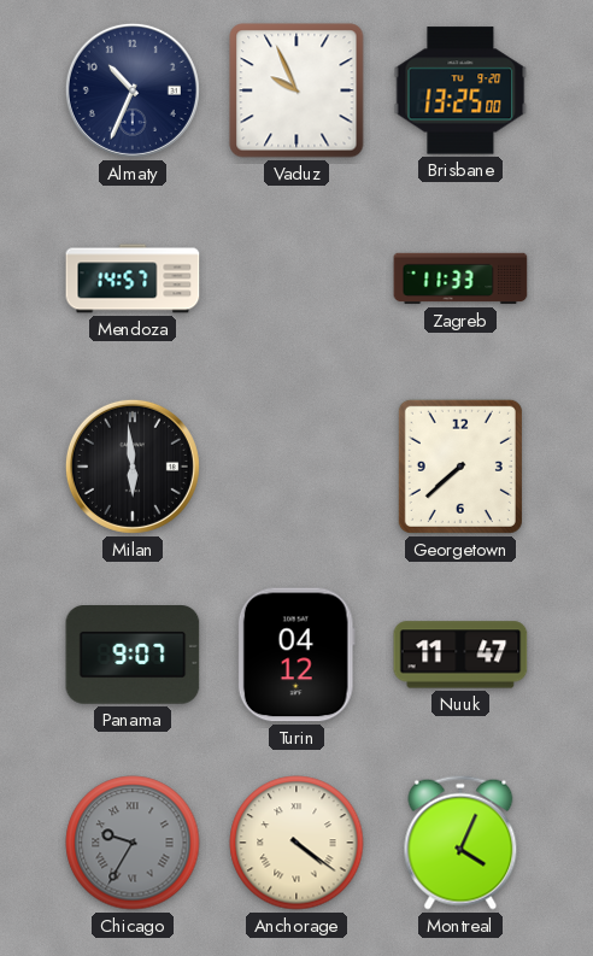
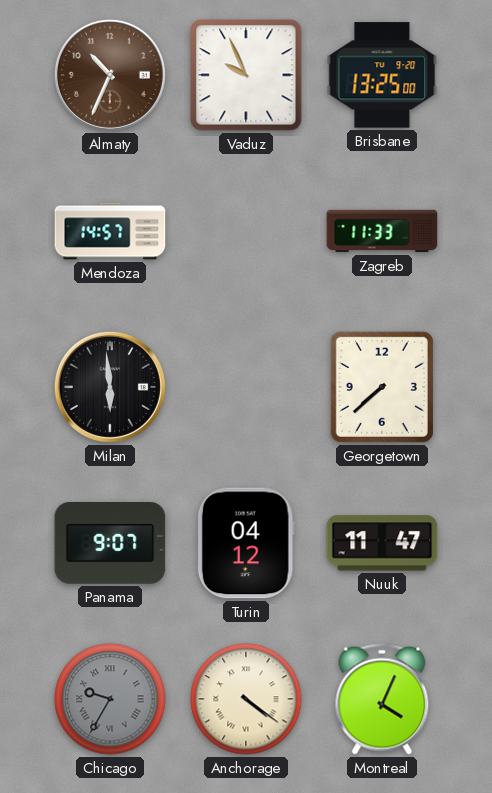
Almaty dial: navy -> brown
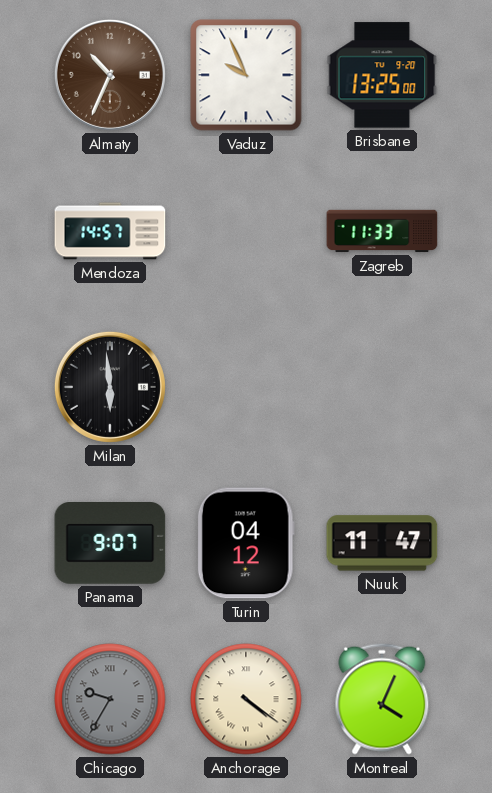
Georgetown: 7:38 -> none
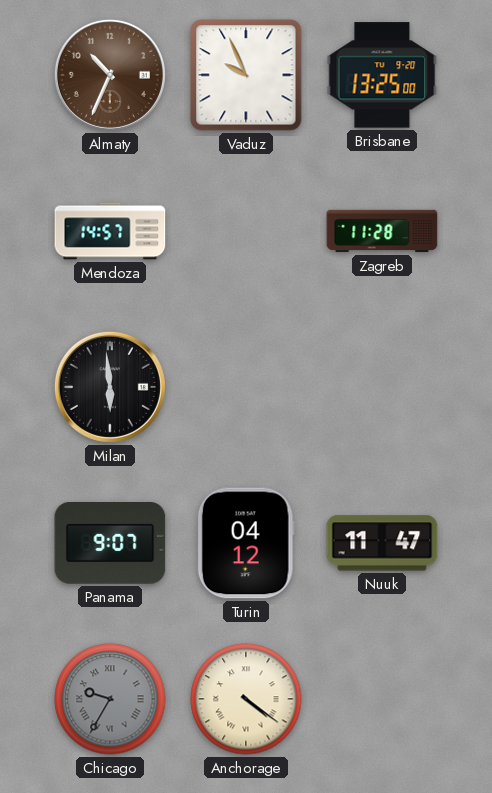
Zagreb: 11:33 -> 11:28
Montreal: 4:04 -> none
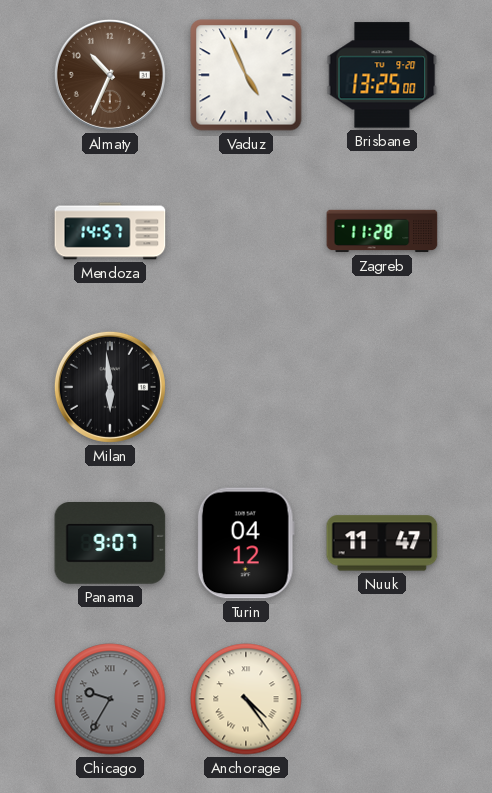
Vaduz: 9:56 -> 4:56
Anchorage: 4:21 -> 4:24
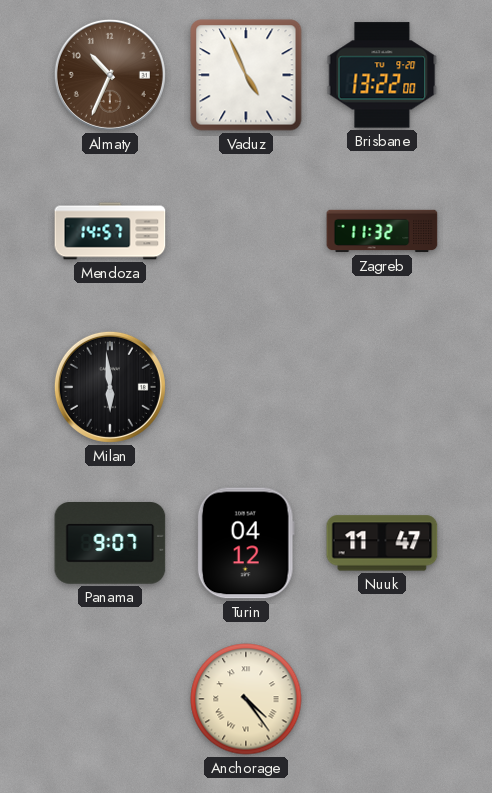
Brisbane: 13:25 -> 13:22
Zagreb: 11:28 -> 11:32
Chicago: 9:35 -> none
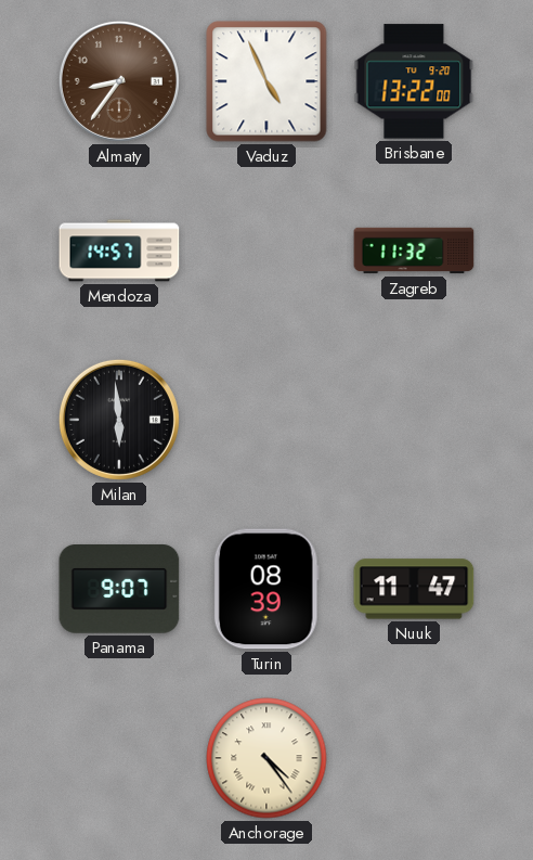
Almaty: 10:34 -> 8:36
Turin: 04:12 -> 08:39
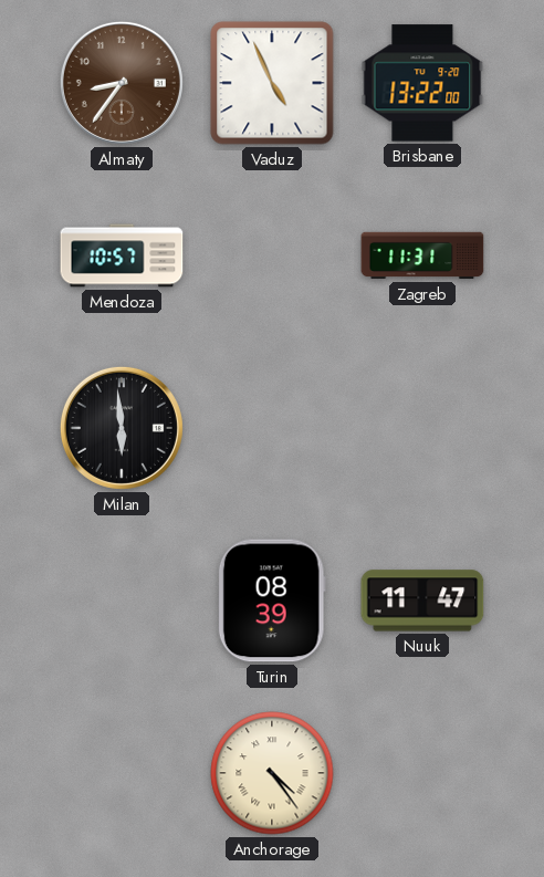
Mendoza: 14:57 -> 10:57
Zagreb: 11:32 -> 11:31
Panama: 9:07 -> none
